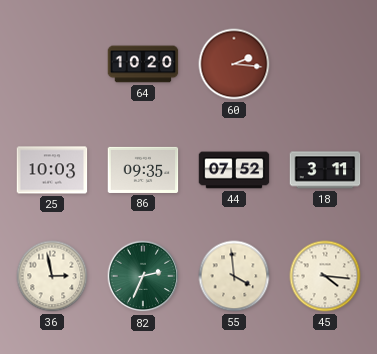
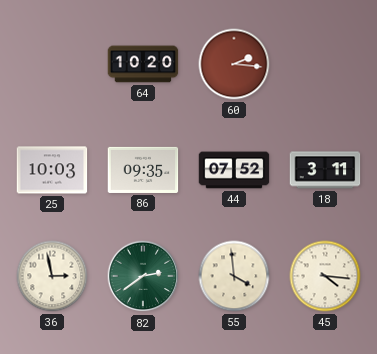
82: 2:34 -> 2:39
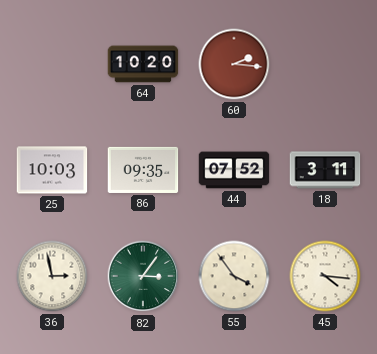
82: 2:39 -> 3:06
55: 3:59 -> 3:54
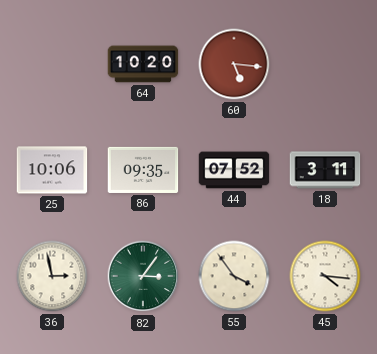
60: 2:16 -> 5:16
25: 10:03 -> 10:06
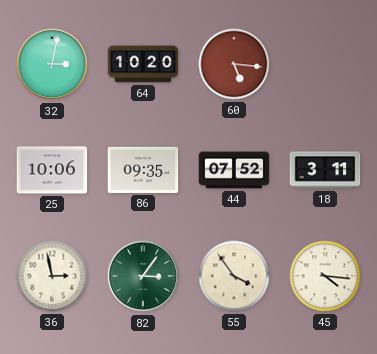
32: none -> 3:02
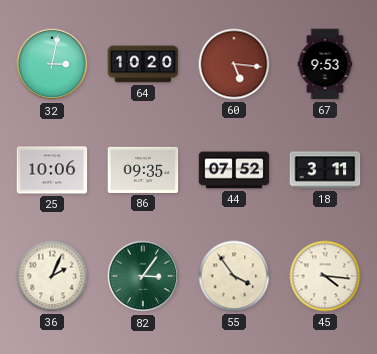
67: none -> 9:53
36: 2:58 -> 2:04
